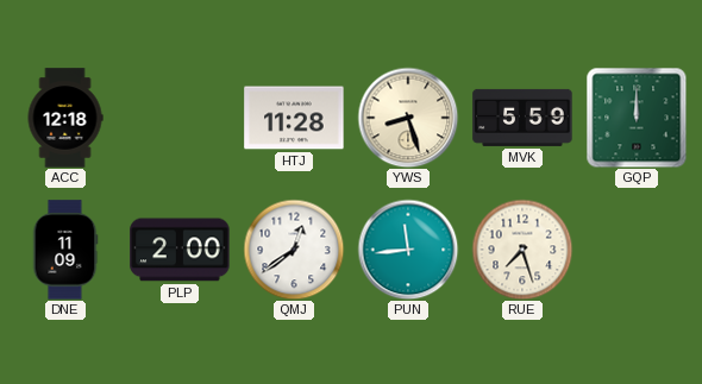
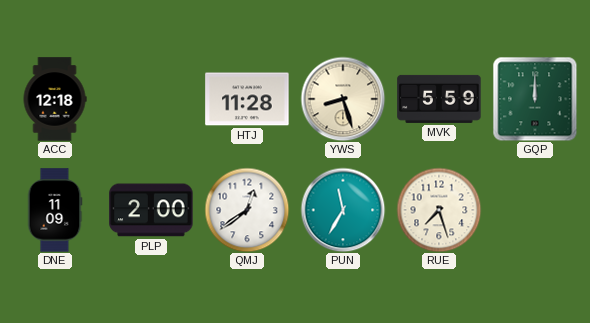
PUN: 11:44 -> 11:35
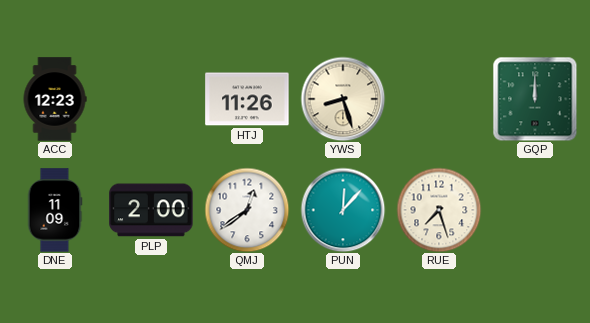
ACC: 12:18 -> 12:23
HTJ: 11:28 -> 11:26
MVK: 5:59 -> none
PUN: 11:35 -> 12:07
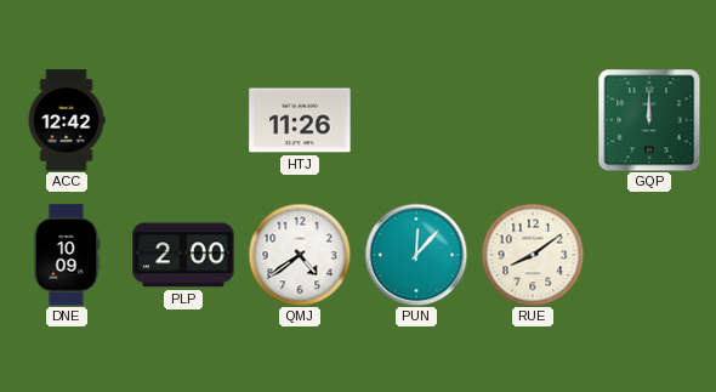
ACC: 12:23 -> 12:42
YWS: 8:27 -> none
DNE: 11:09 -> 10:09
QMJ: 12:39 -> 4:39
RUE: 7:27 -> 8:09
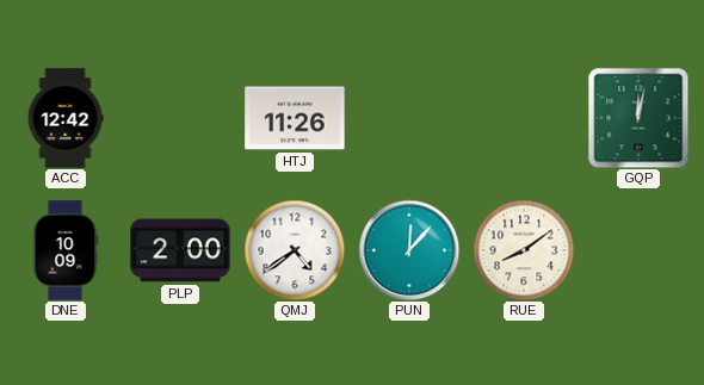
GQP: 12:00 -> 12:02
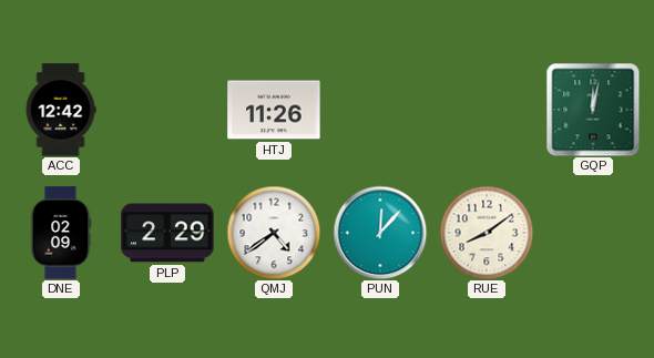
DNE: 10:09 -> 02:09
PLP: 2:00 -> 2:29
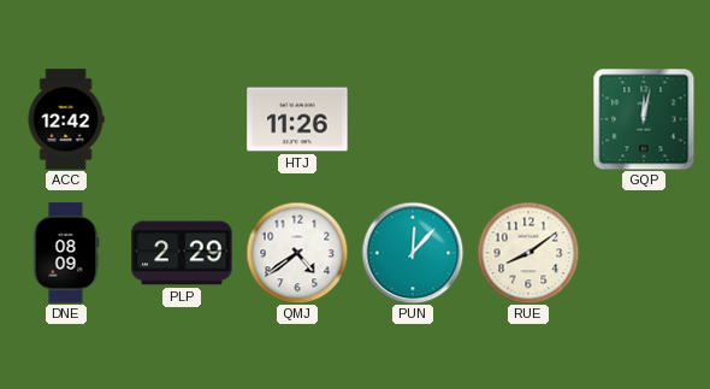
DNE: 02:09 -> 08:09
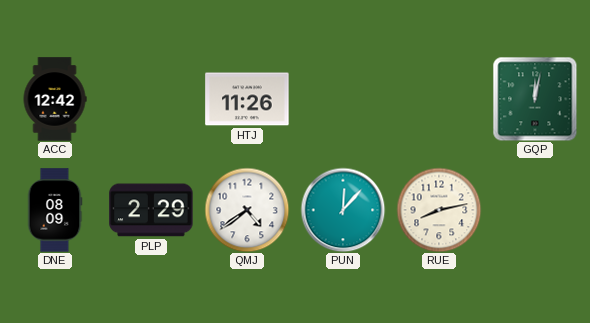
RUE: 8:09 -> 8:13
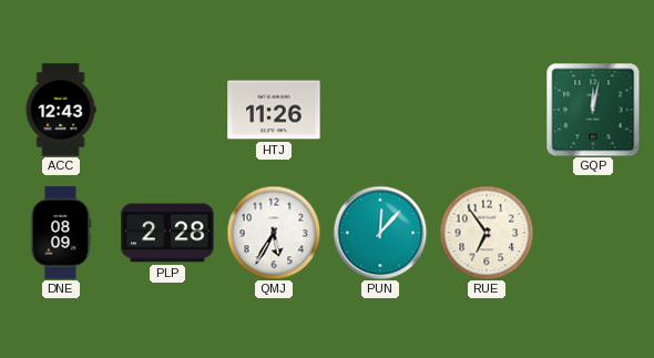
ACC: 12:42 -> 12:43
PLP: 2:29 -> 2:28
QMJ: 4:39 -> 5:35
RUE: 8:13 -> 6:54
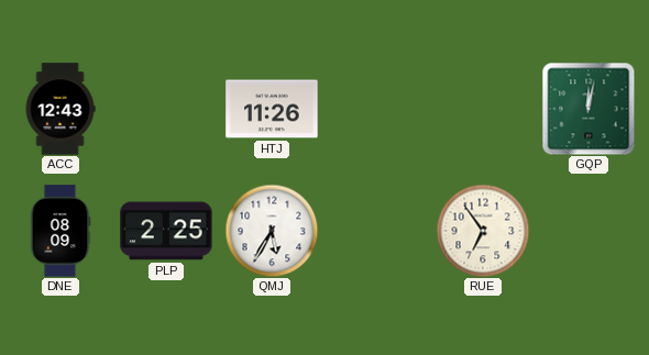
PLP: 2:28 -> 2:25
PUN: 12:07 -> none
